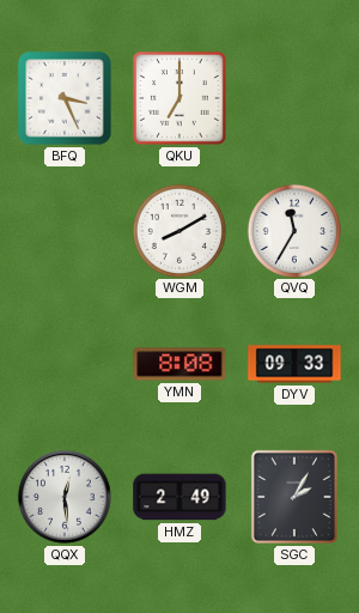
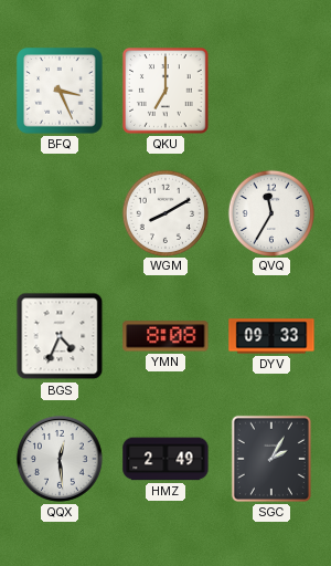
BGS: none -> 4:34
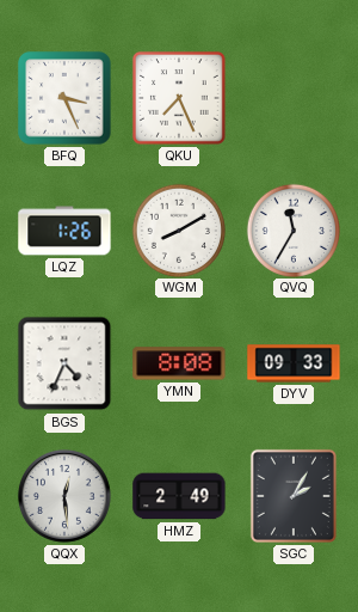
QKU: 7:00 -> 7:26
LQZ: none -> 1:26
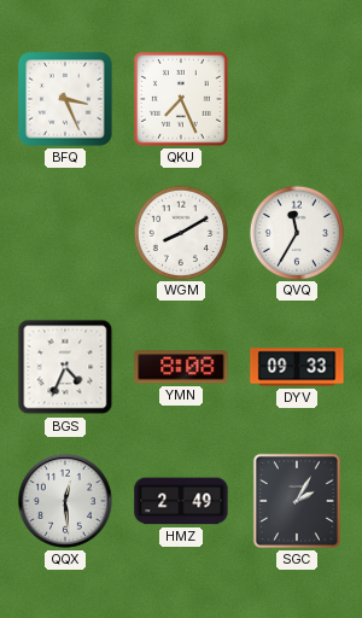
LQZ: 1:26 -> none
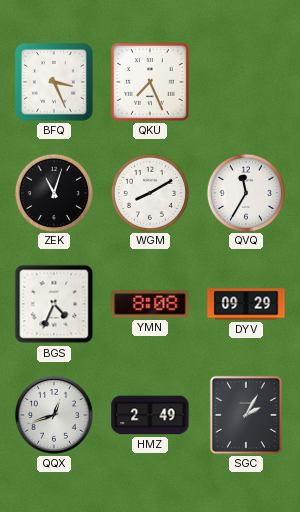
ZEK: none -> 11:03
DYV: 09:33 -> 09:29
QQX: 12:29 -> 12:42
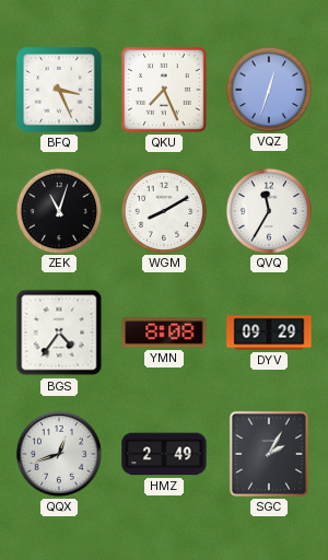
VQZ: none -> 12:33
BGS: 4:34 -> 4:36
